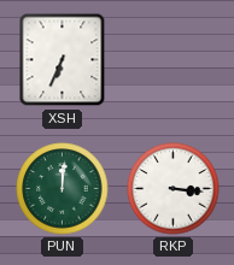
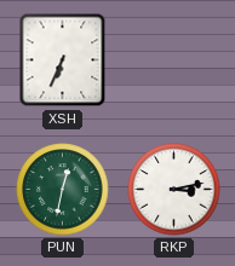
PUN: 12:01 -> 12:32
RKP: 3:16 -> 3:13
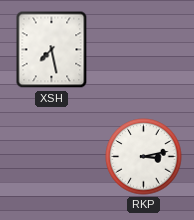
XSH: 6:34 -> 7:28
PUN: 12:32 -> none
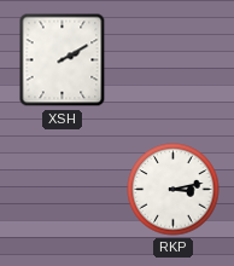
XSH: 7:28 -> 2:10
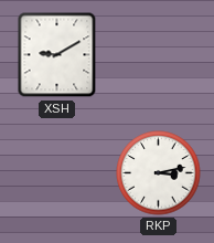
XSH: 2:10 -> 9:10
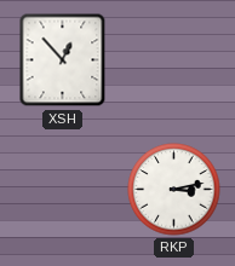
XSH: 9:10 -> 12:53
